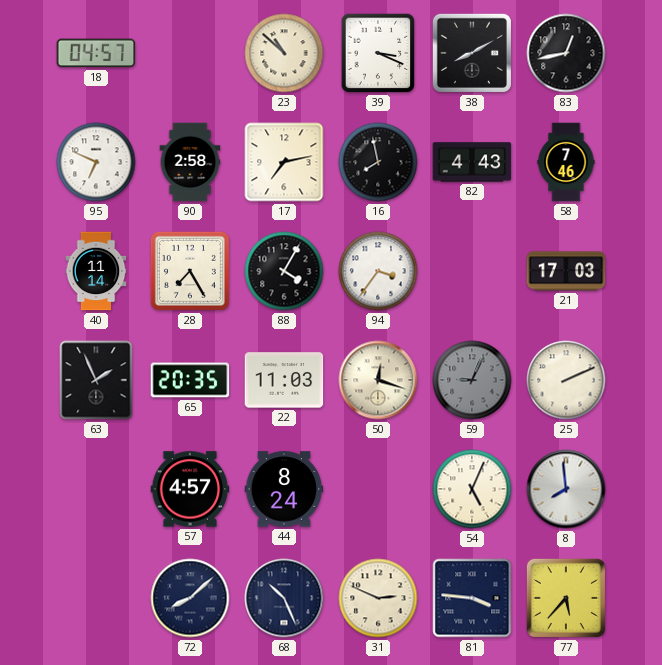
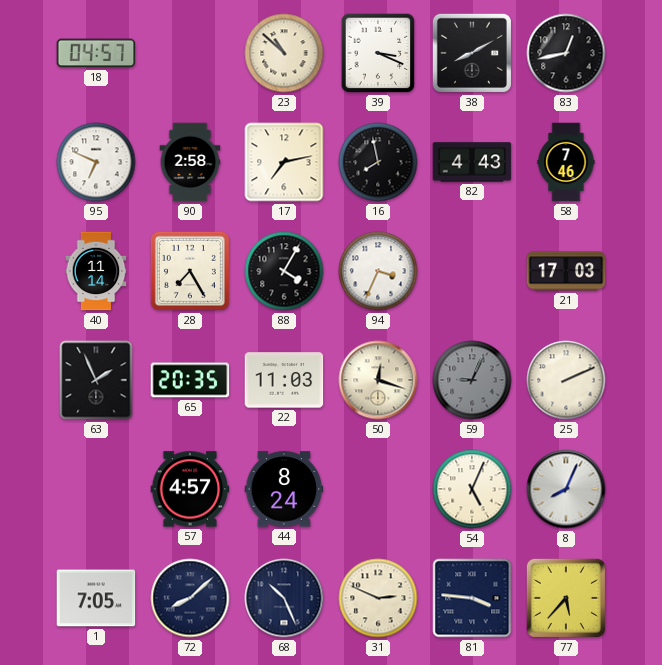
94: 3:36 -> 3:34
8: 7:59 -> 8:04
1: none -> 7:05
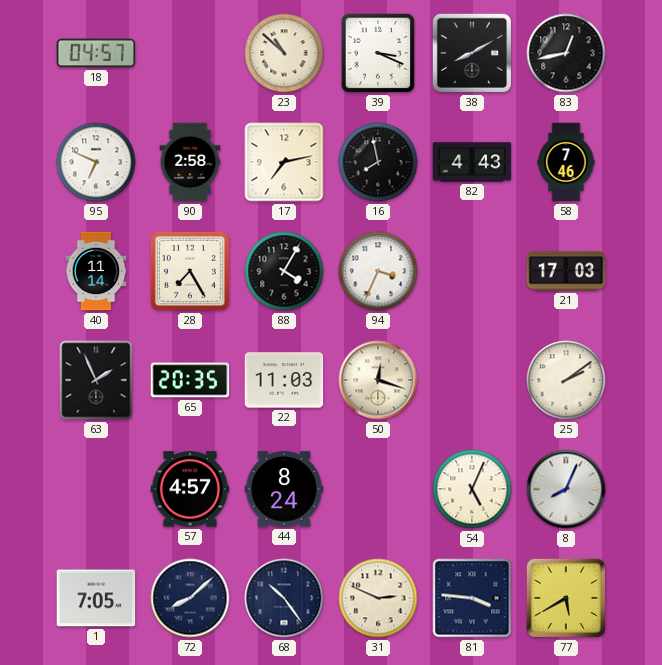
59: 9:04 -> none
25: 2:11 -> 2:09
68: 10:26 -> 10:24
77: 5:37 -> 5:40
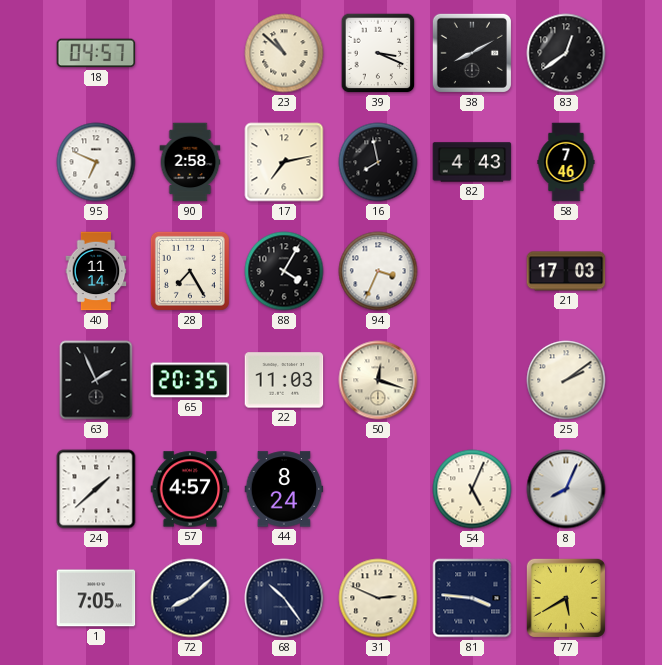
83: 12:43 -> 12:39
24: none -> 1:38
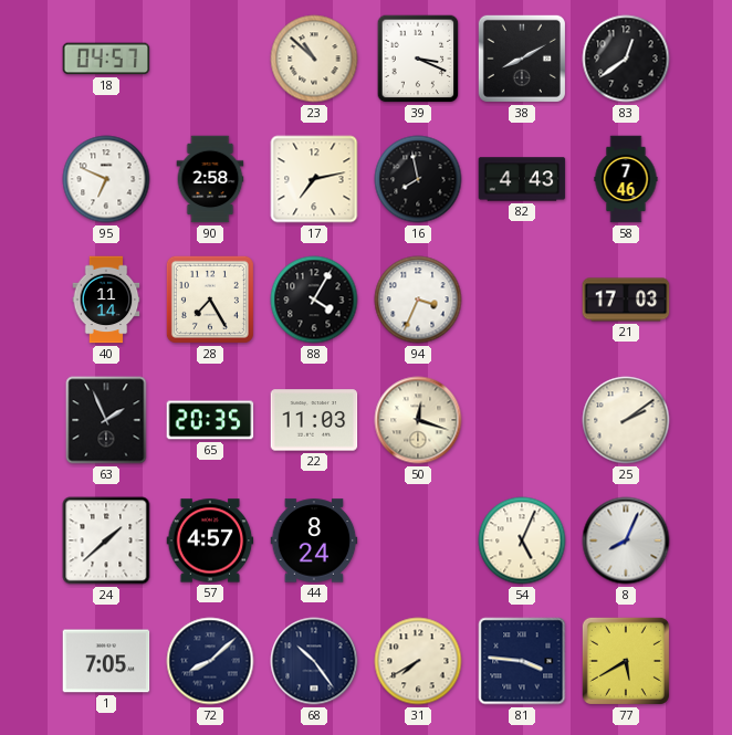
31: 2:49 -> 7:40
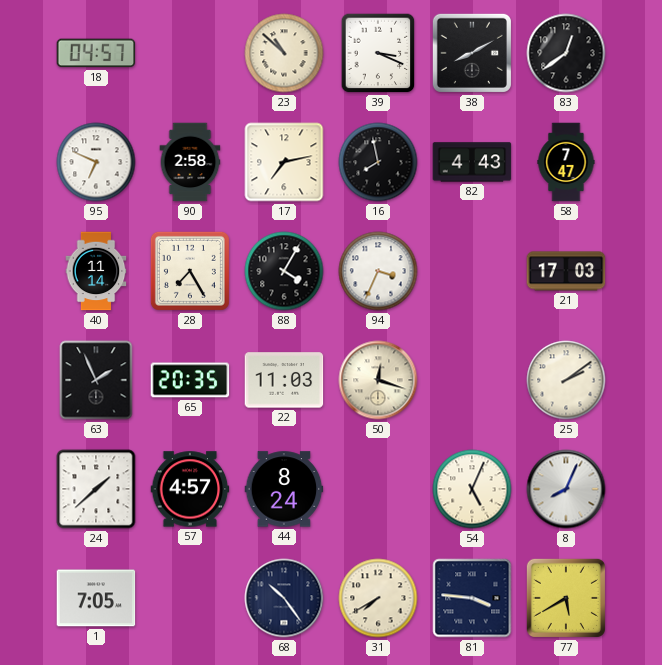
58: 7:46 -> 7:47
72: 8:08 -> none
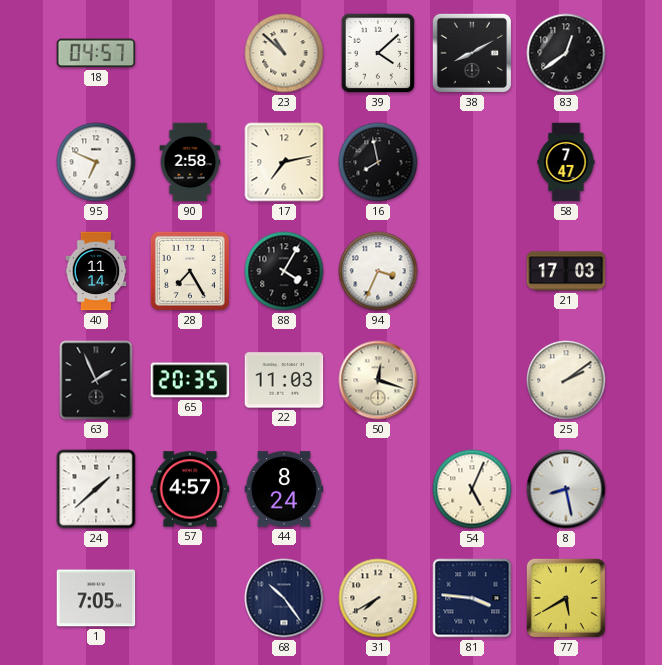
39: 3:19 -> 4:08
82: 4:43 -> none
8: 8:04 -> 8:28
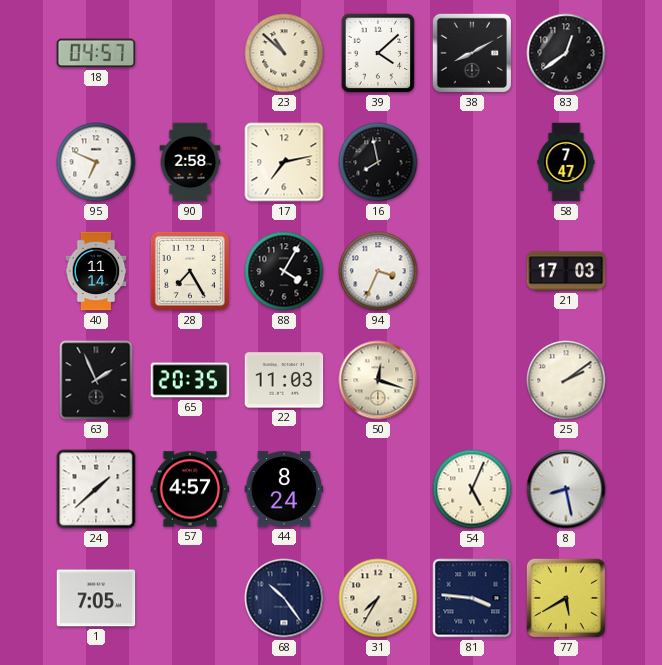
31: 7:40 -> 7:35
